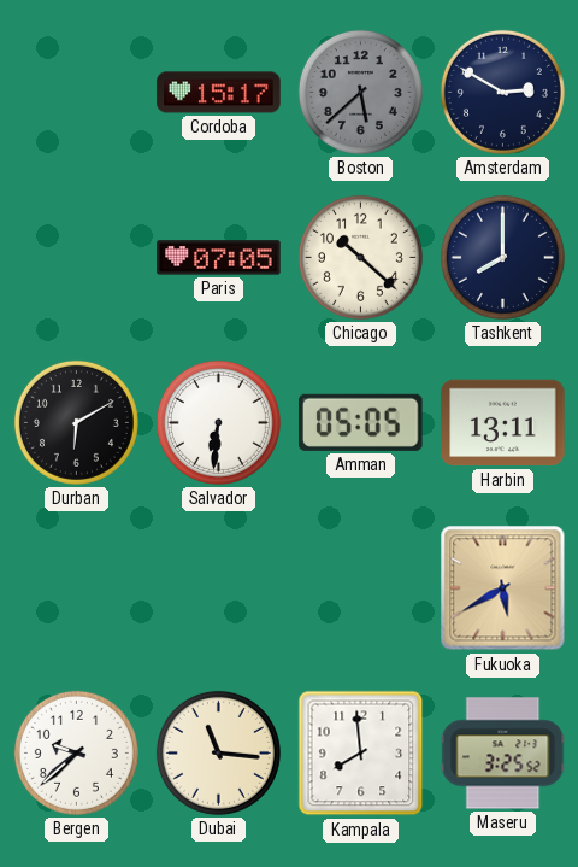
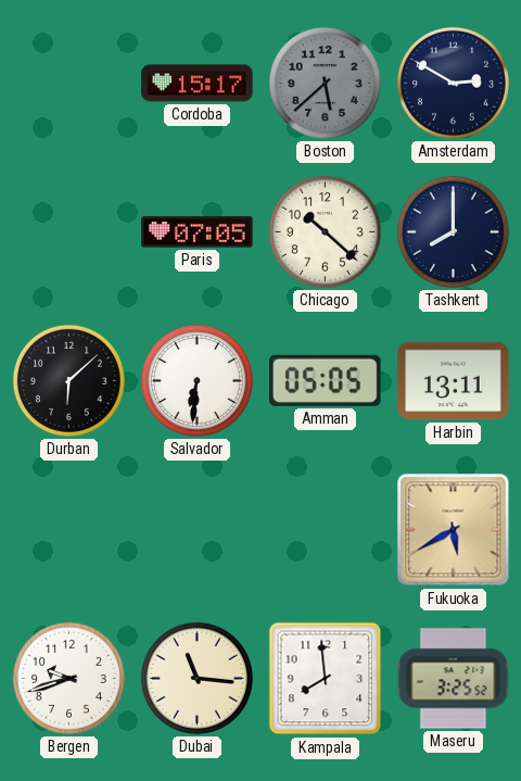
Durban: 6:10 -> 6:08
Bergen: 9:38 -> 9:42
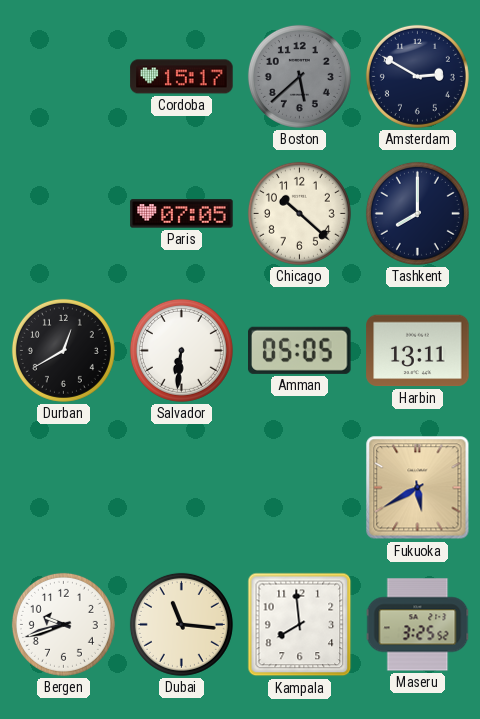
Durban: 6:08 -> 12:40
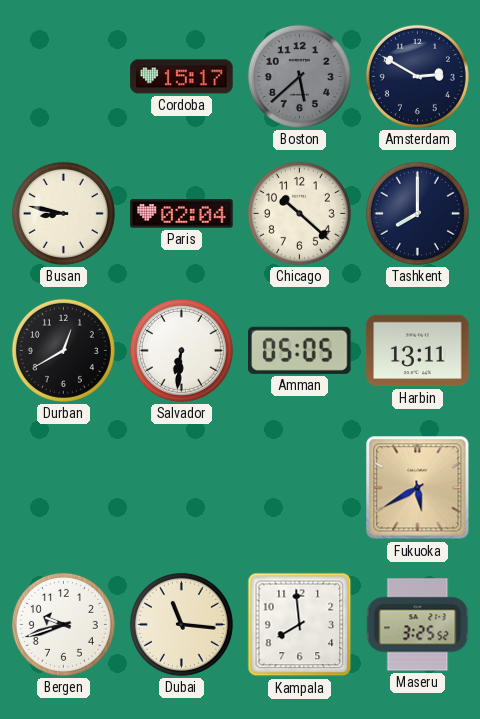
Busan: none -> 8:47
Paris: 07:05 -> 02:04
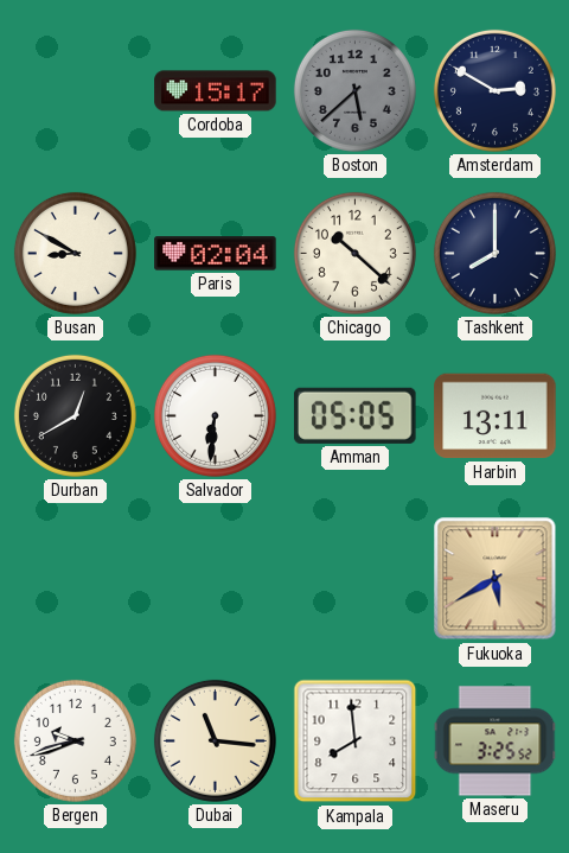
Busan: 8:47 -> 8:50
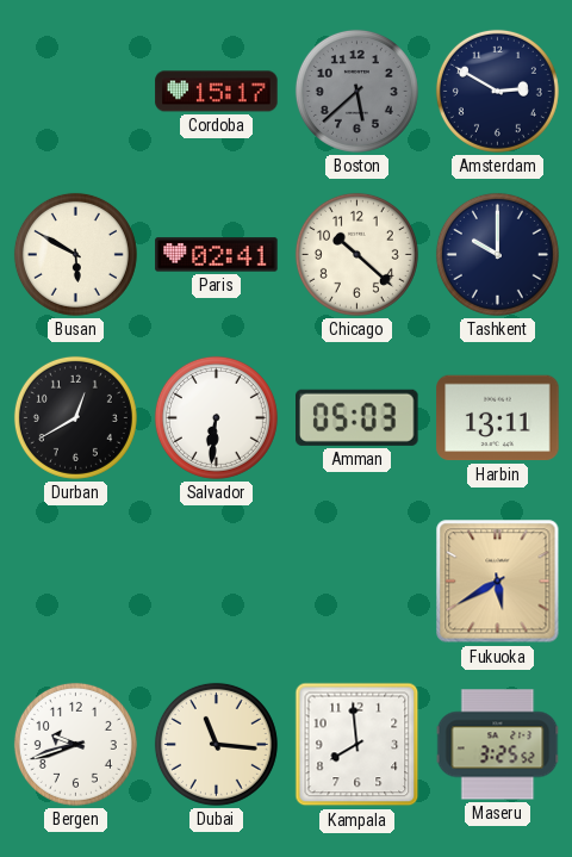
Busan: 8:50 -> 5:50
Paris: 02:04 -> 02:41
Tashkent: 8:00 -> 10:00
Amman: 05:05 -> 05:03
